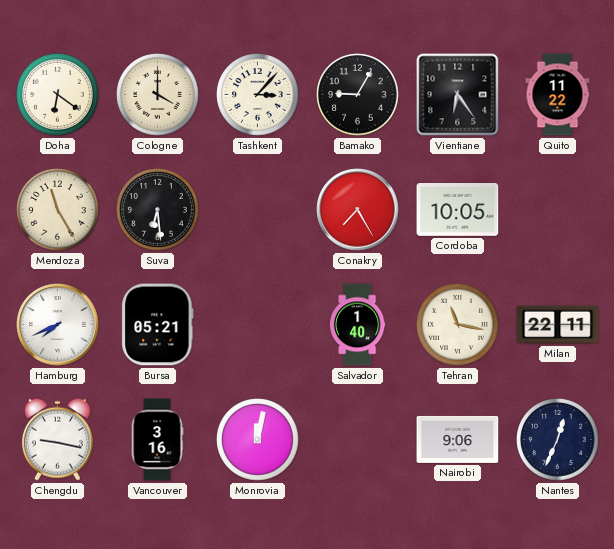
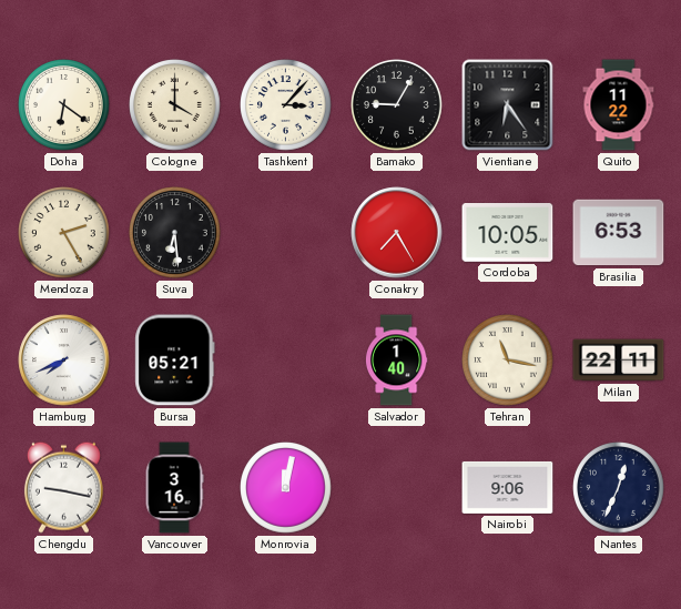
Mendoza: 11:25 -> 2:25
Brasilia: none -> 6:53
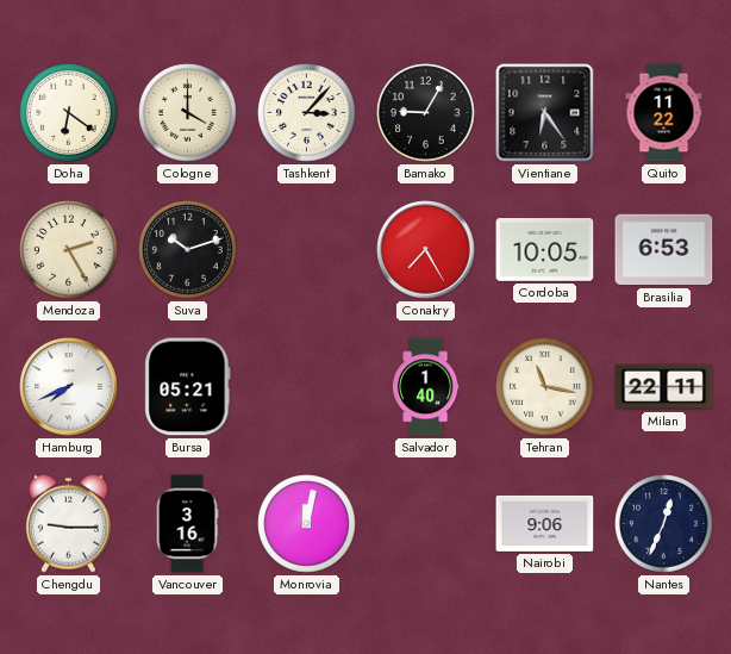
Suva: 6:29 -> 10:12
Chengdu: 9:17 -> 9:15
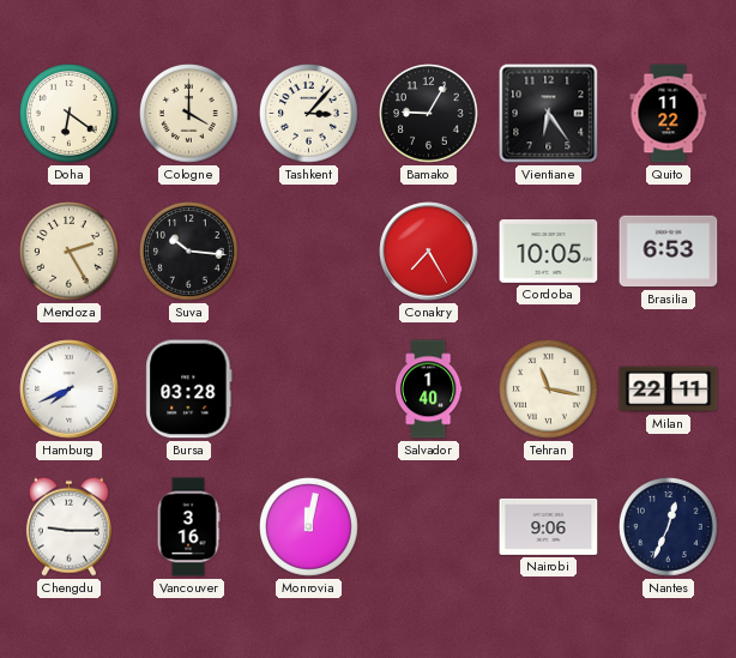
Suva: 10:12 -> 10:16
Bursa: 05:21 -> 03:28
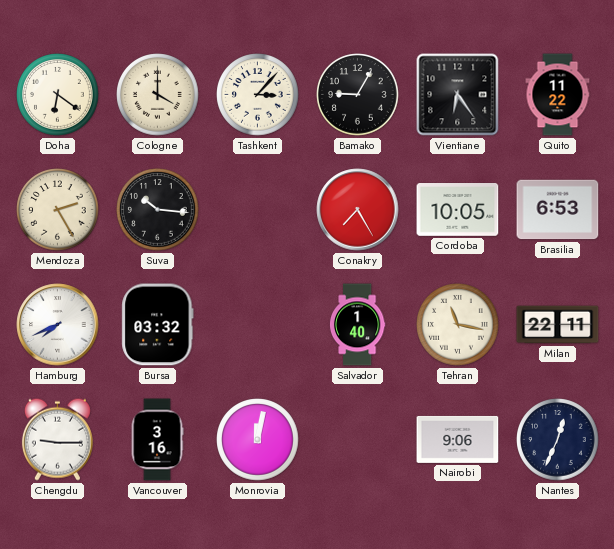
Bursa: 03:28 -> 03:32
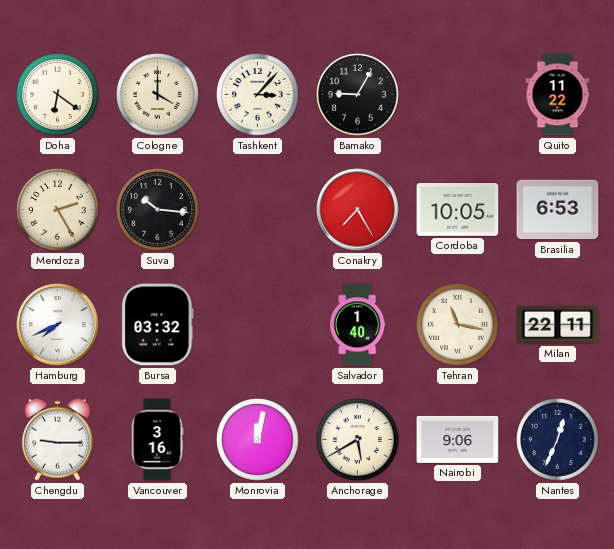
Vientiane: 6:24 -> none
Anchorage: none -> 5:40
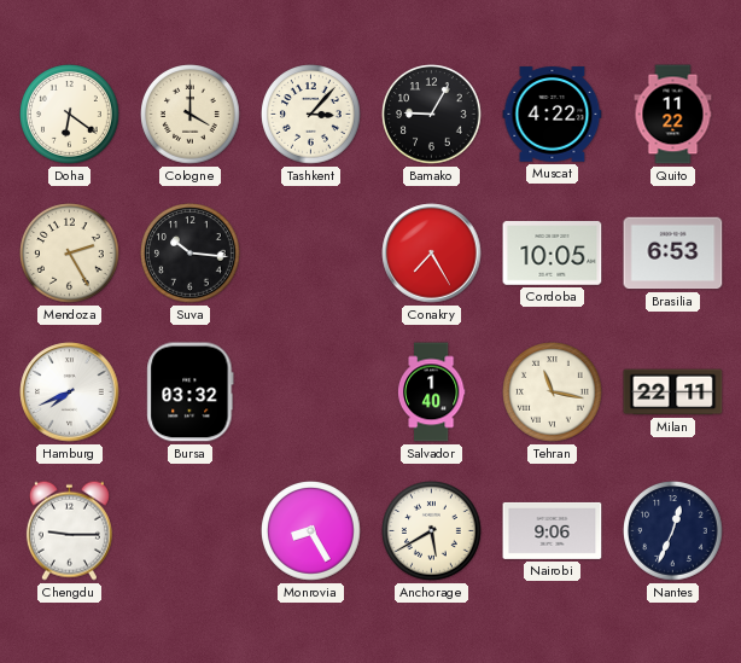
Muscat: none -> 4:22
Vancouver: 3:16 -> none
Monrovia: 12:02 -> 8:25
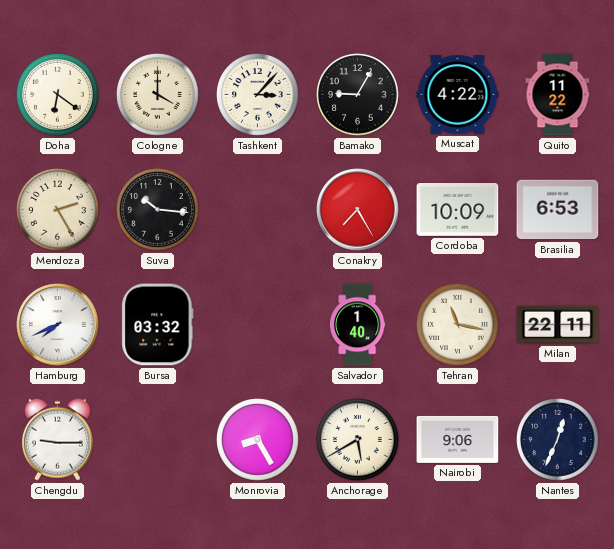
Cordoba: 10:05 -> 10:09
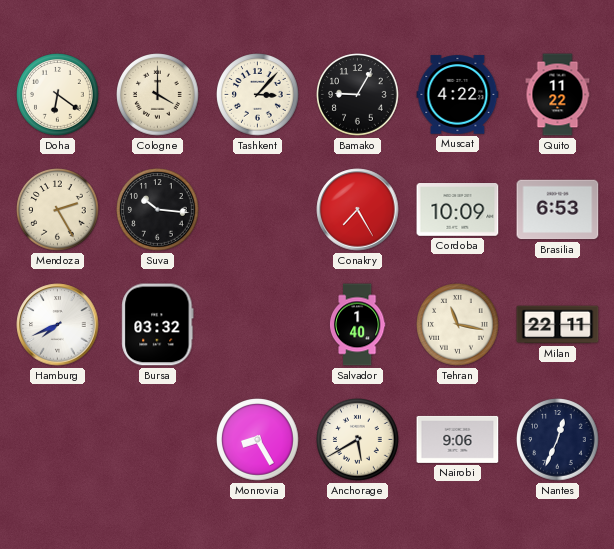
Chengdu: 9:15 -> none
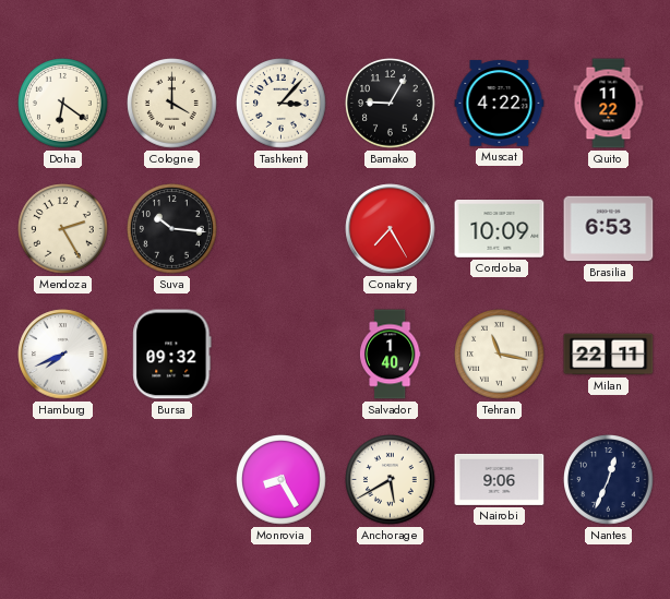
Bursa: 03:32 -> 09:32
